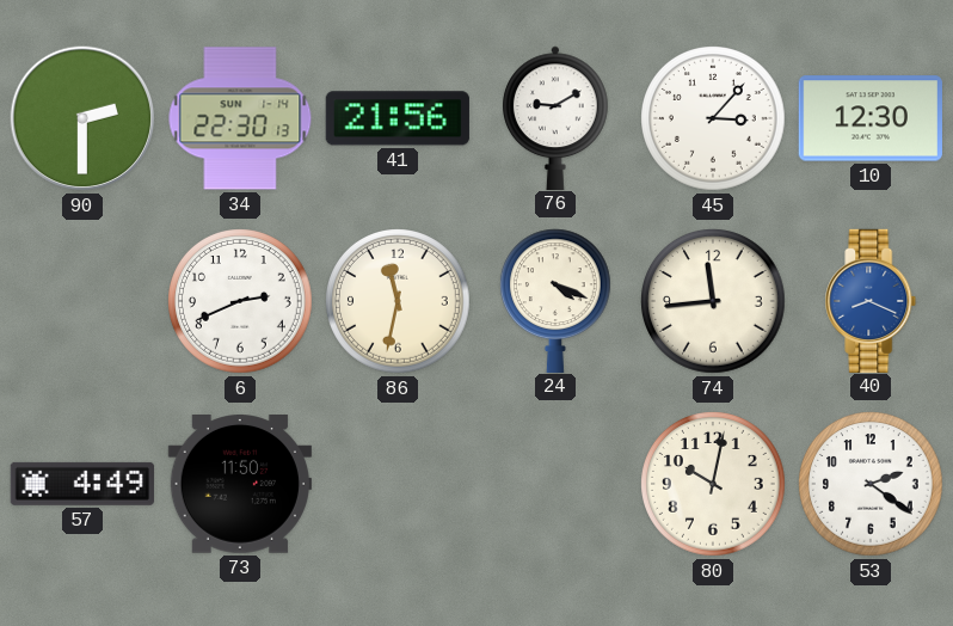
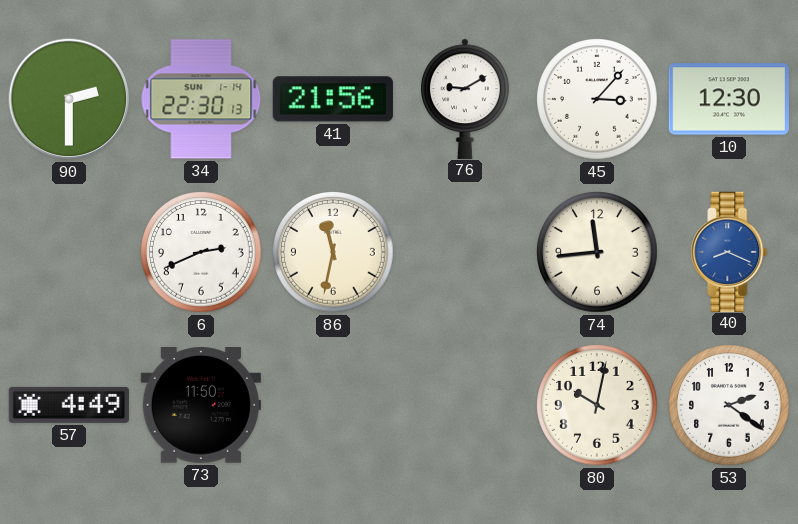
24: 4:19 -> none
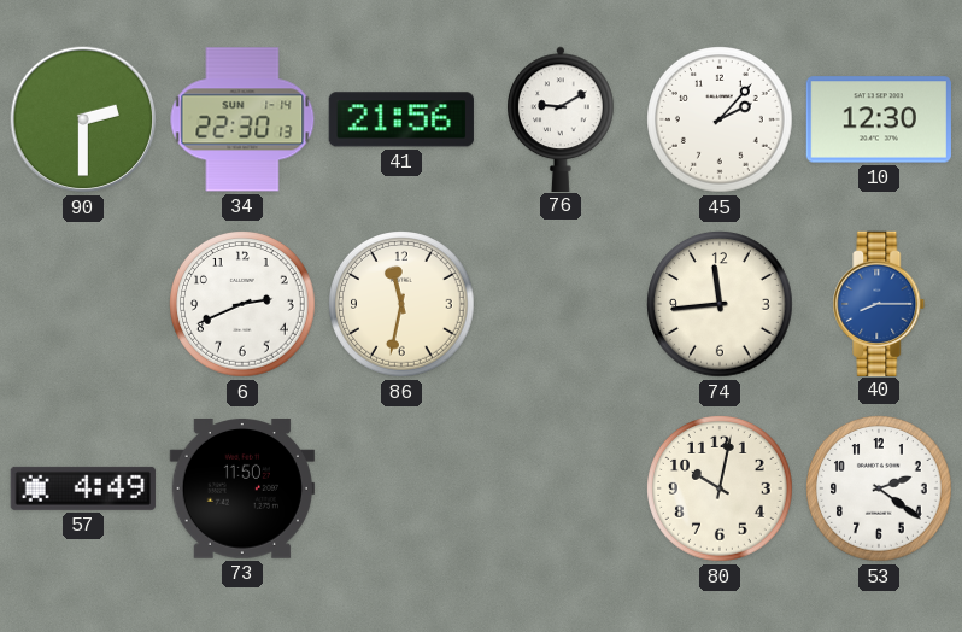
45: 3:07 -> 2:07
40: 8:19 -> 8:15
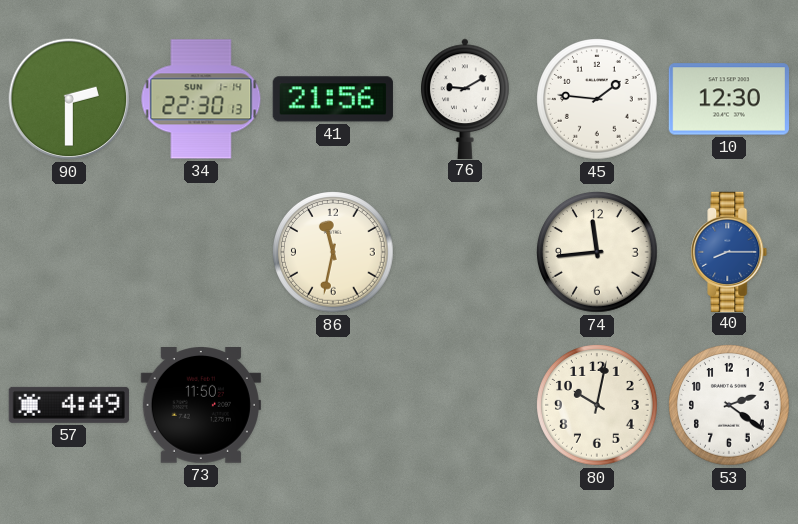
45: 2:07 -> 1:46
6: 2:41 -> none
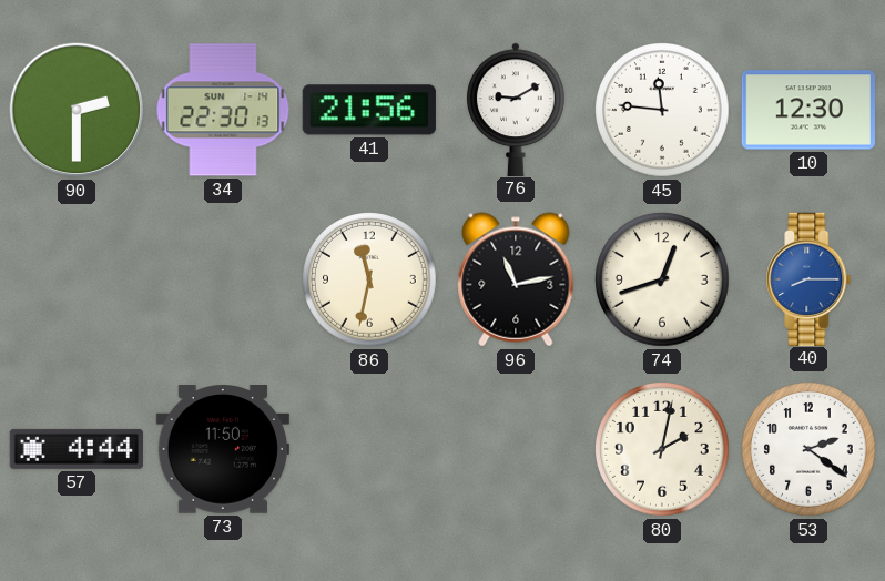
45: 1:46 -> 11:46
96: none -> 11:13
74: 11:44 -> 12:42
57: 4:49 -> 4:44
80: 10:02 -> 2:02
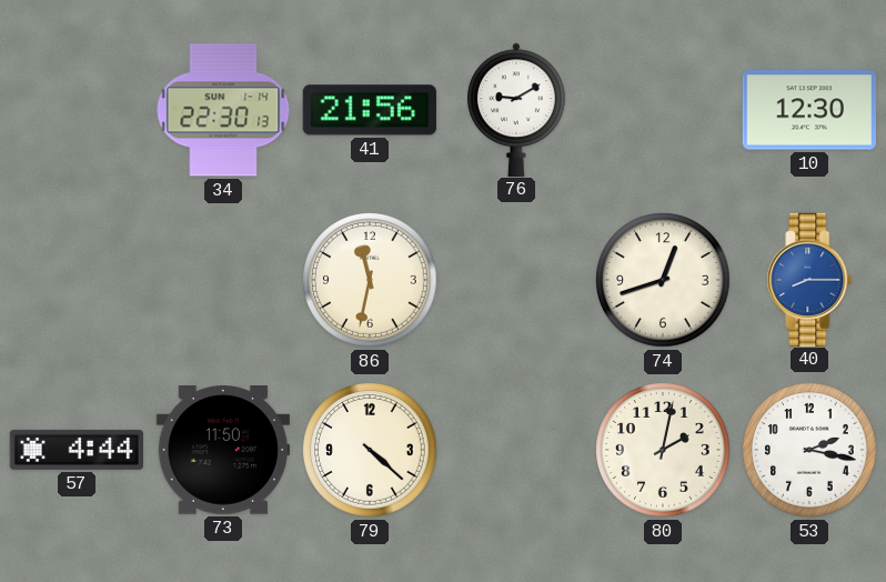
90: 2:30 -> none
45: 11:46 -> none
96: 11:13 -> none
79: none -> 4:22
53: 2:21 -> 2:17
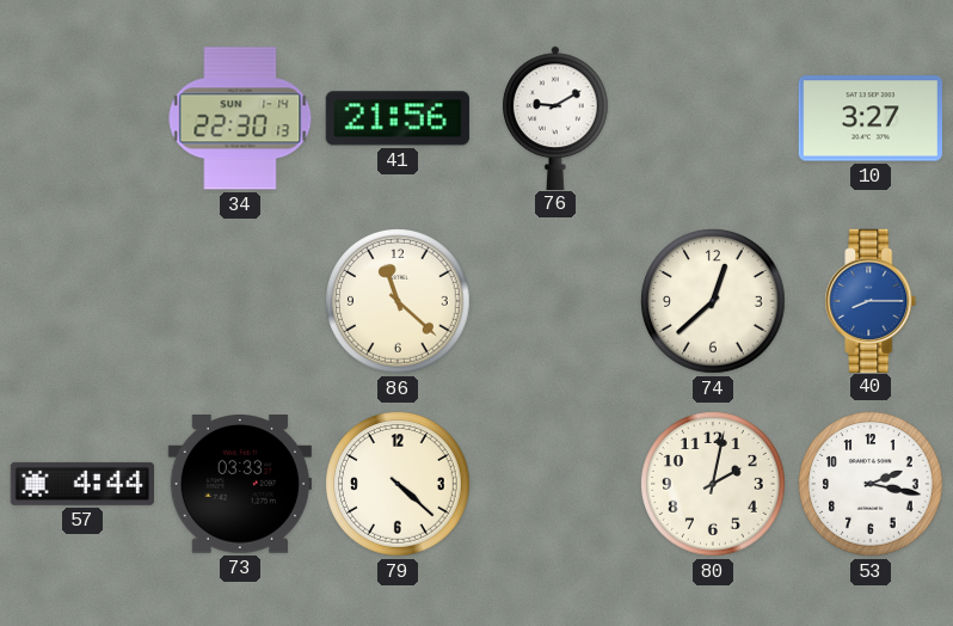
10: 12:30 -> 3:27
86: 11:32 -> 11:22
74: 12:42 -> 12:38
73: 11:50 -> 03:33
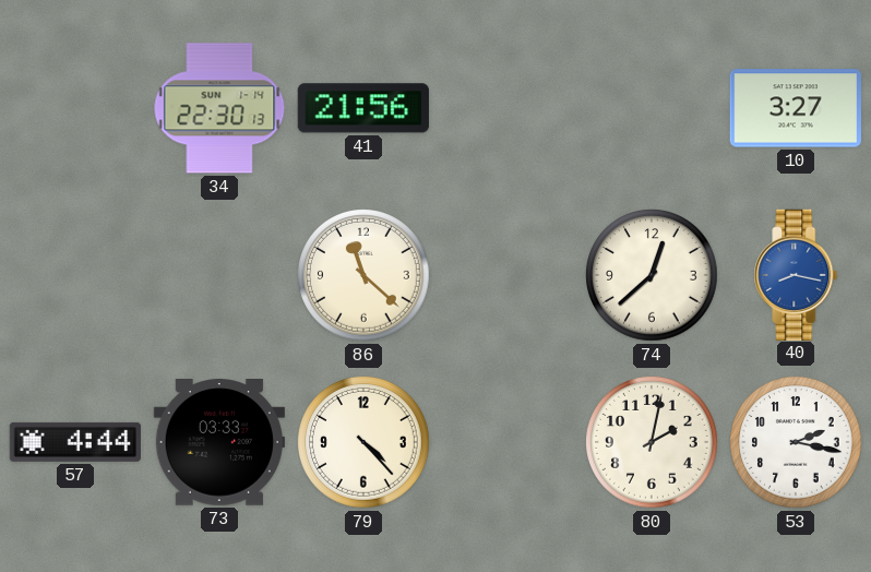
76: 9:10 -> none
40: 8:15 -> 8:17
79: 4:22 -> 4:23
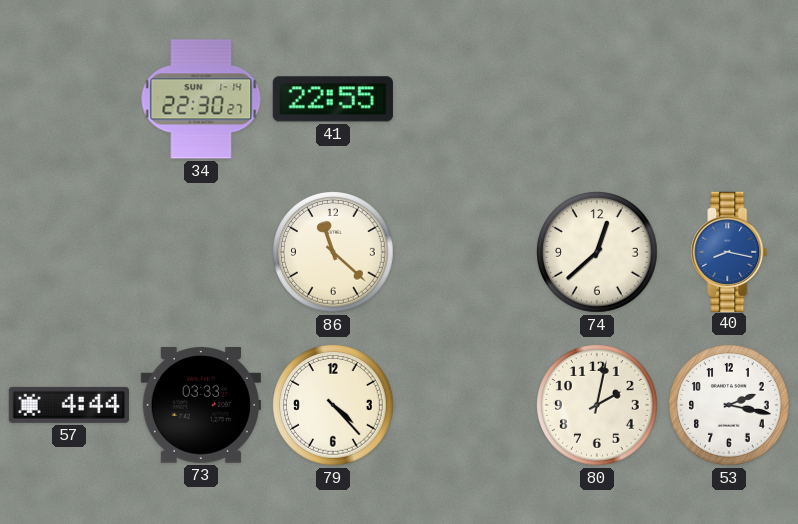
34: 22:30:13 -> 22:30:27
41: 21:56 -> 22:55
10: 3:27 -> none
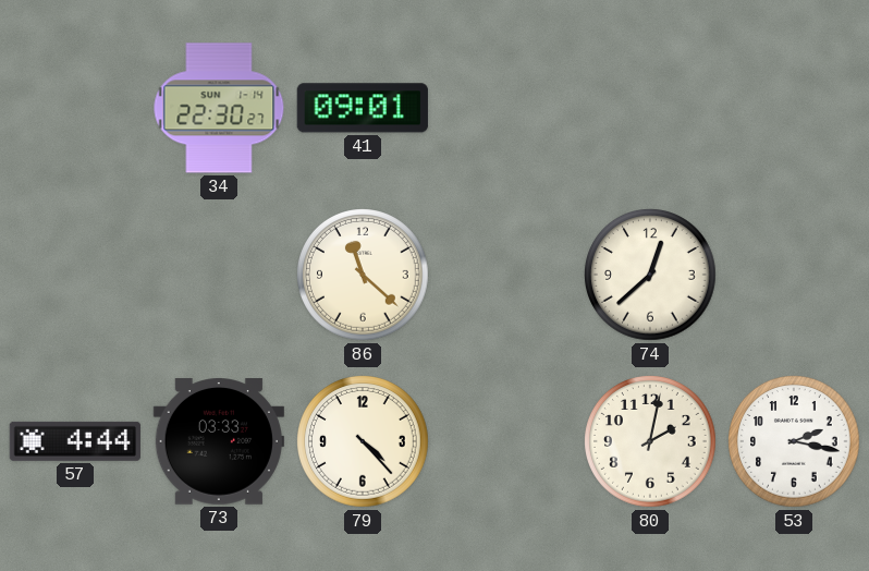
41: 22:55 -> 09:01
40: 8:17 -> none
